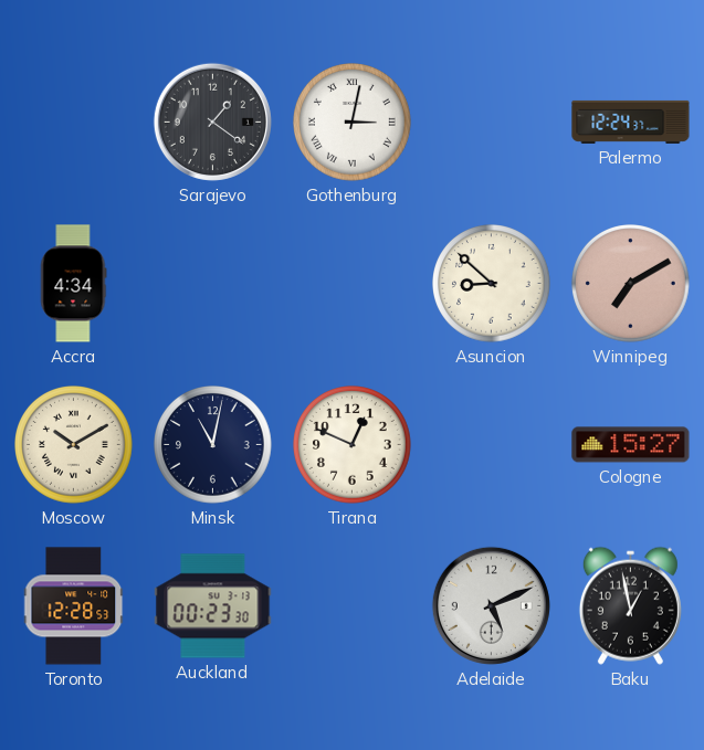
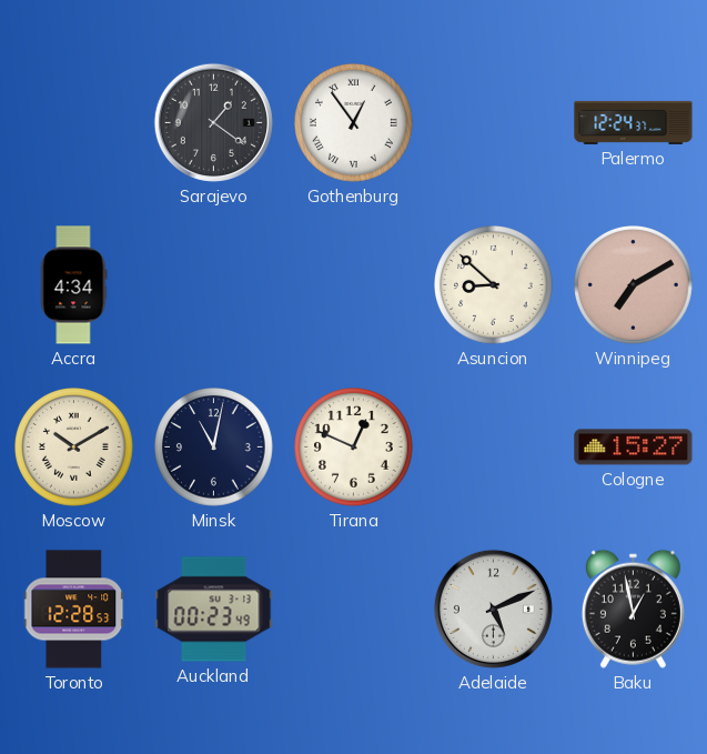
Gothenburg: 3:02 -> 12:54
Auckland: 00:23:30 -> 00:23:49
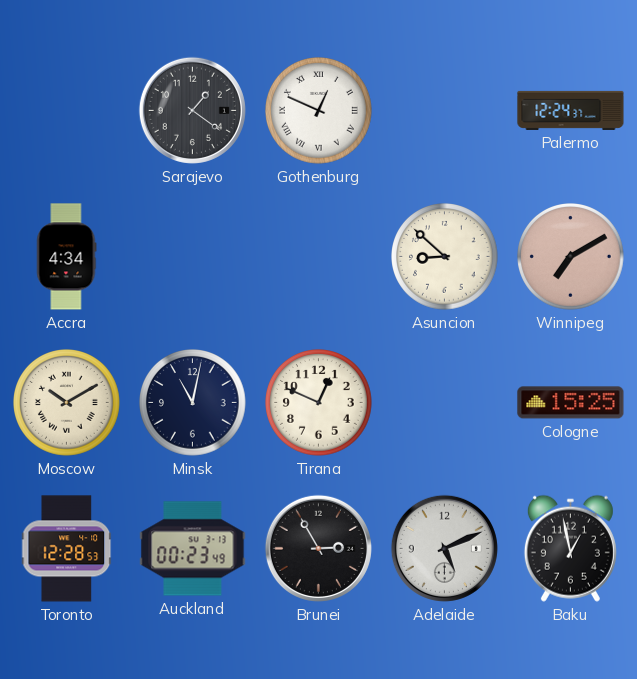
Gothenburg: 12:54 -> 12:49
Cologne: 15:27 -> 15:25
Brunei: none -> 2:55
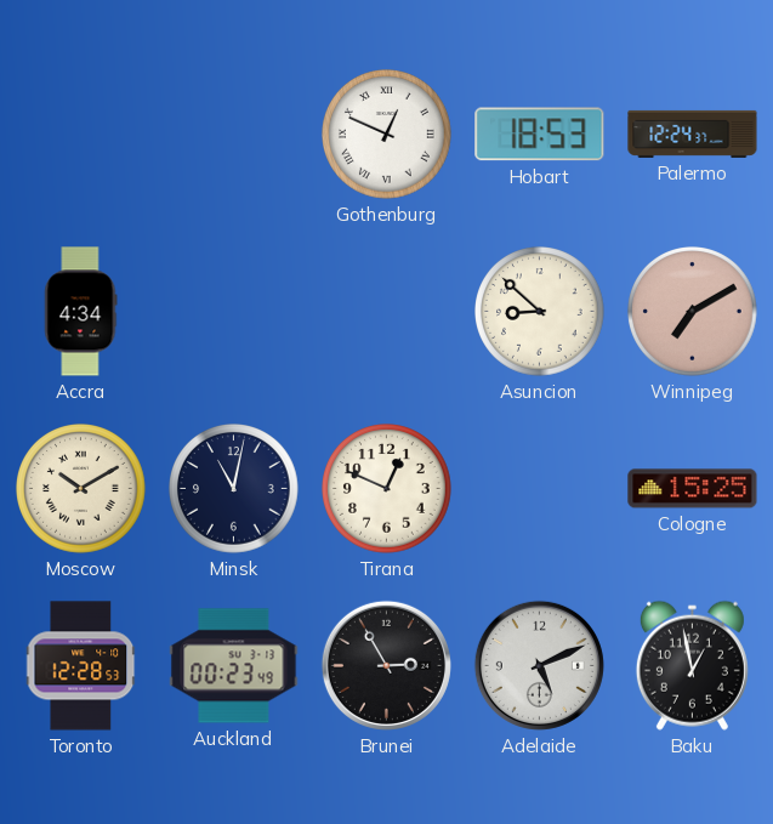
Sarajevo: 1:21 -> none
Hobart: none -> 18:53
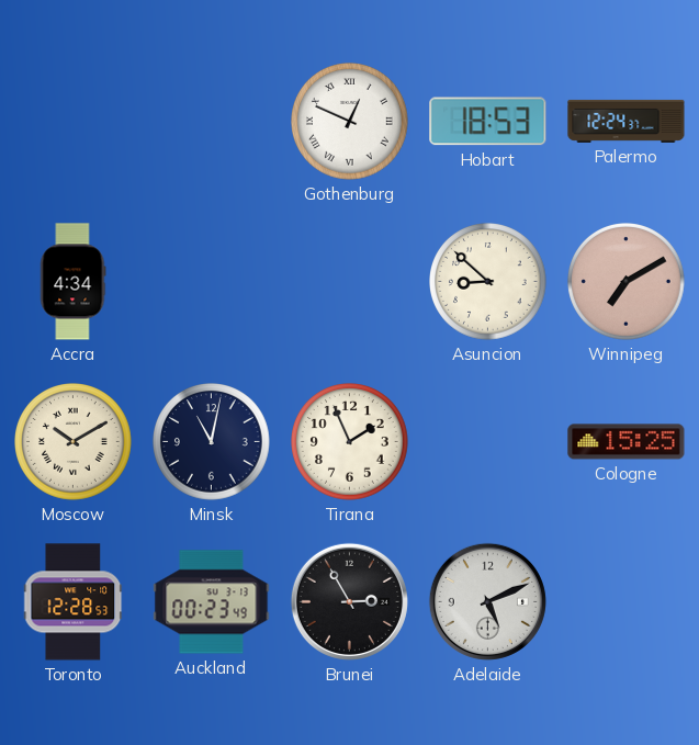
Tirana: 12:49 -> 1:56
Baku: 12:58 -> none
